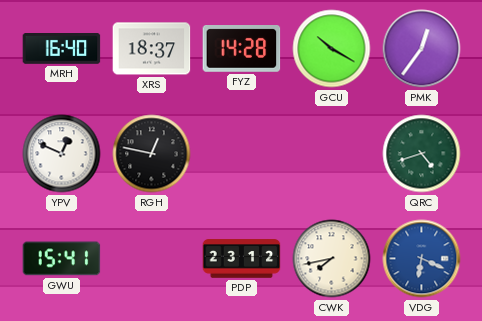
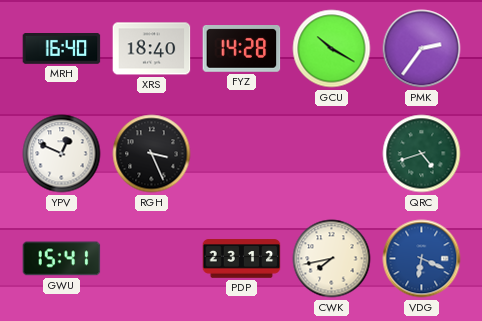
XRS: 18:37 -> 18:40
PMK: 12:36 -> 2:36
RGH: 12:47 -> 3:26
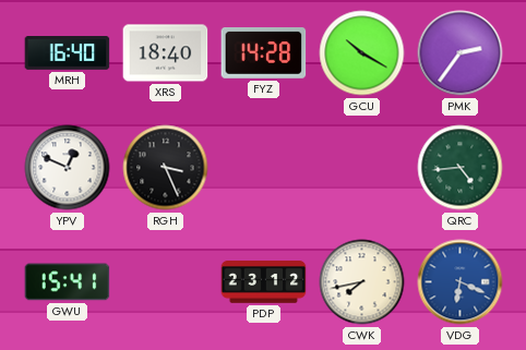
QRC: 4:42 -> 4:44
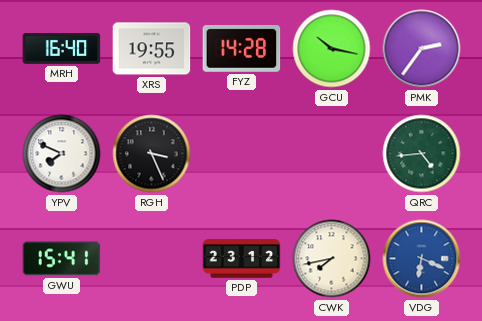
XRS: 18:40 -> 19:55
GCU: 10:20 -> 10:17
YPV: 12:49 -> 7:49
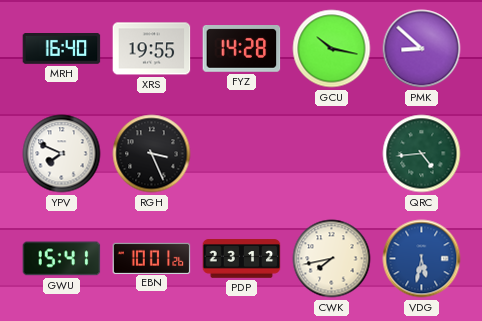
PMK: 2:36 -> 8:52
EBN: none -> 10:01
VDG: 6:19 -> 5:32
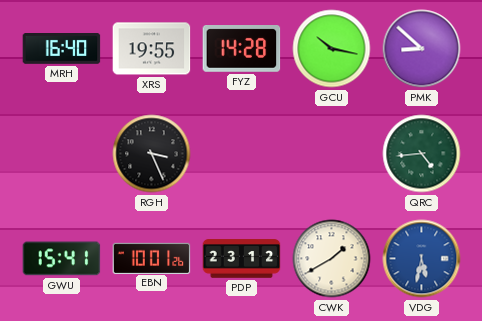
YPV: 7:49 -> none
CWK: 7:43 -> 1:40
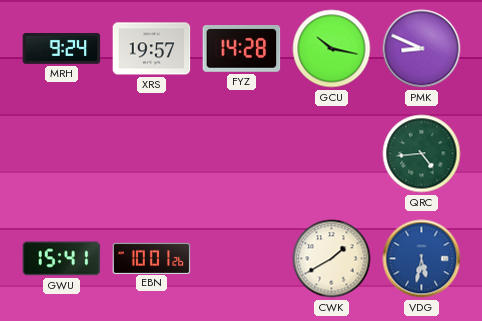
MRH: 16:40 -> 9:24
XRS: 19:55 -> 19:57
PMK: 8:52 -> 8:49
RGH: 3:26 -> none
PDP: 23:12 -> none
